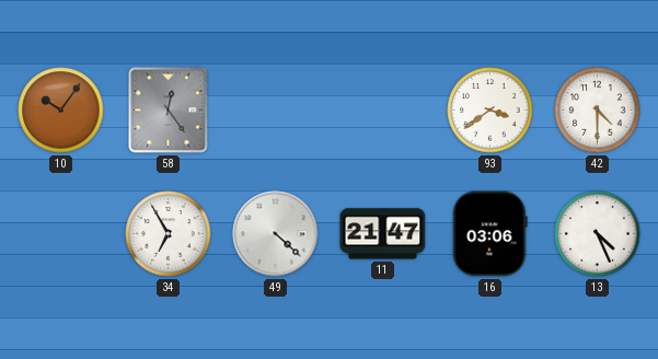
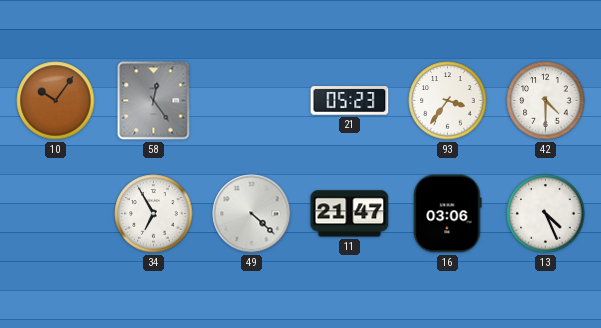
21: none -> 05:23
93: 3:39 -> 3:36
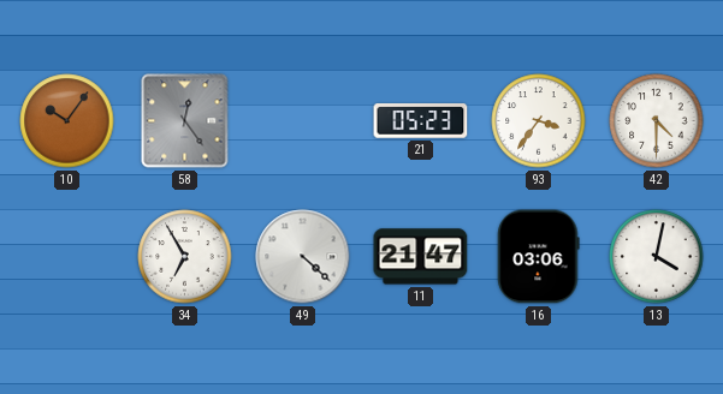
13: 4:26 -> 4:02
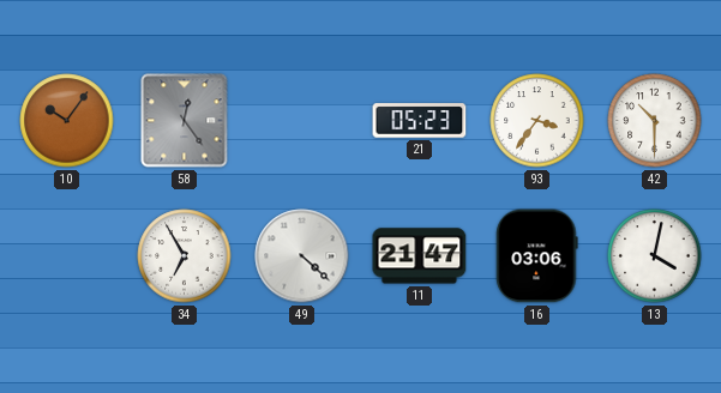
42: 4:30 -> 10:30
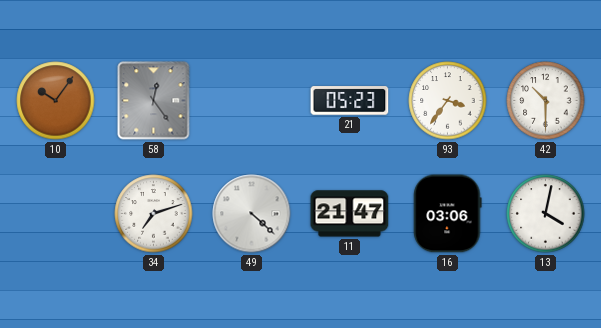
34: 6:55 -> 7:12
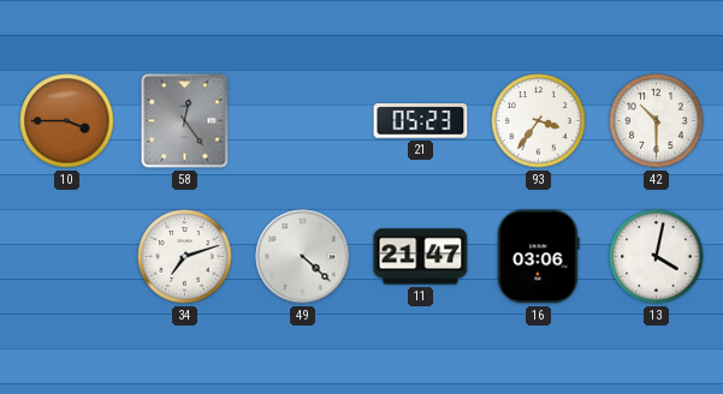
10: 10:06 -> 3:45
